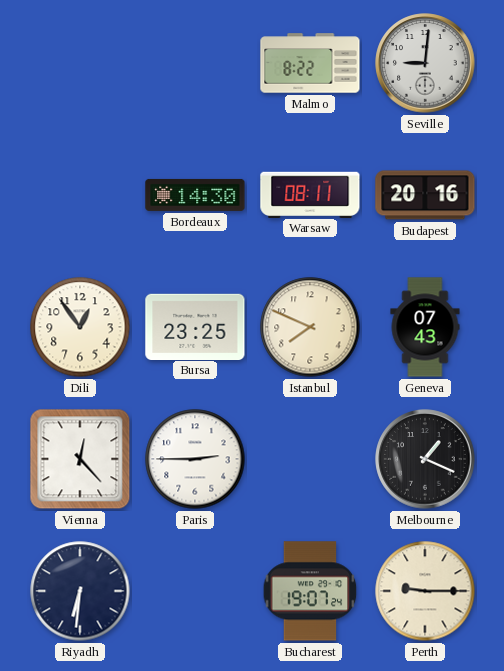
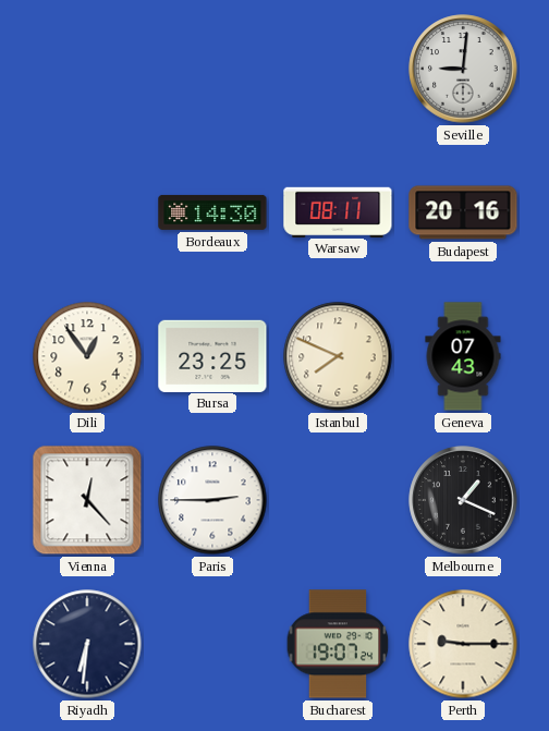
Malmo: 8:22 -> none
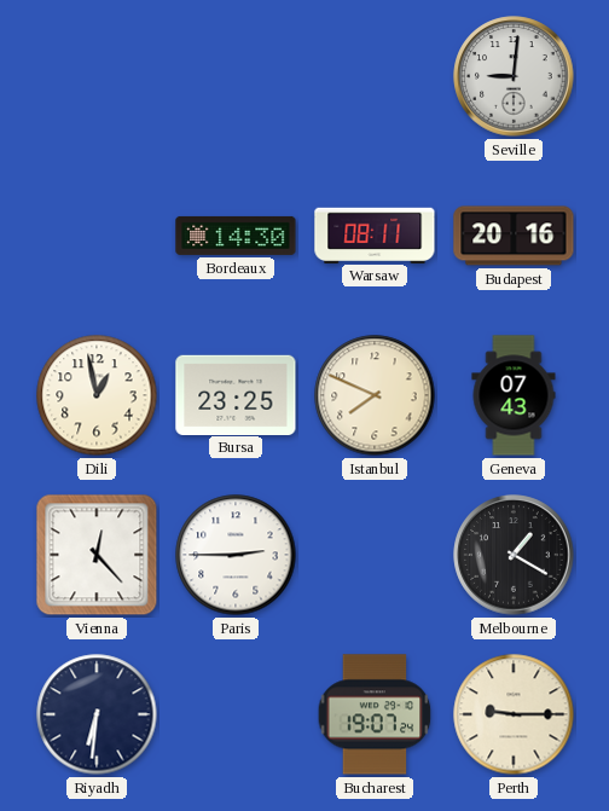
Dili: 12:54 -> 12:58
Melbourne: 1:19 -> 1:20
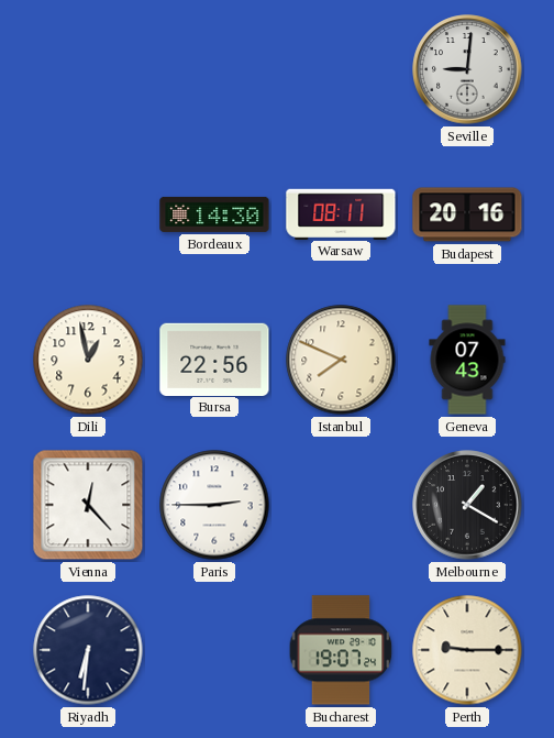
Bursa: 23:25 -> 22:56
